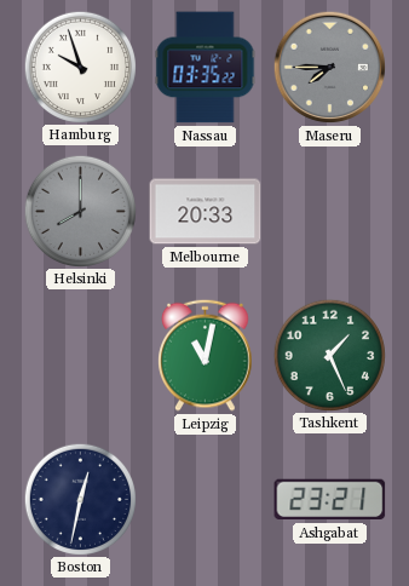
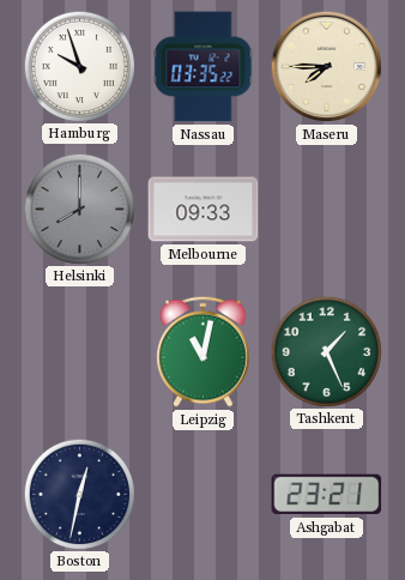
Maseru dial: grey -> cream
Melbourne: 20:33 -> 09:33
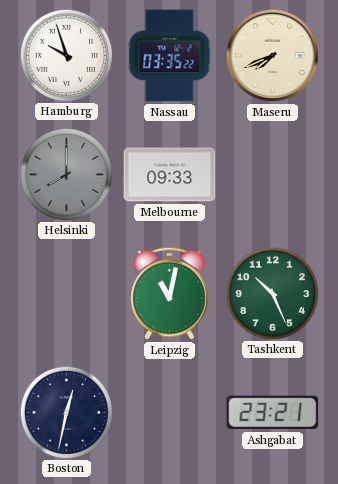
Maseru: 7:45 -> 7:41
Tashkent: 1:26 -> 10:26
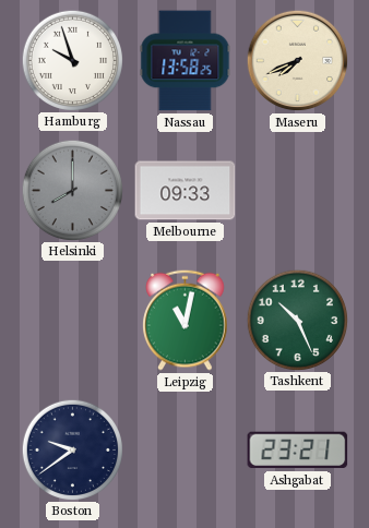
Nassau: 03:35 -> 13:58
Boston: 12:32 -> 9:39
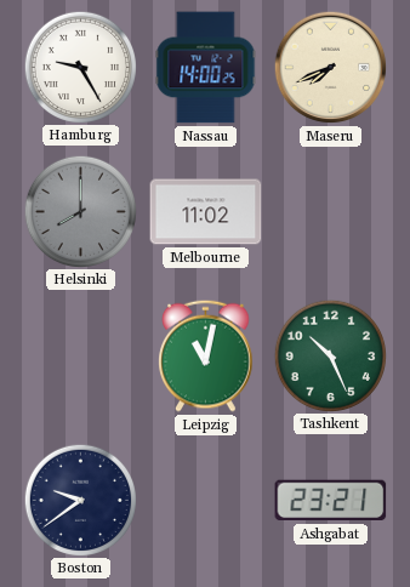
Hamburg: 9:57 -> 9:25
Nassau: 13:58 -> 14:00
Melbourne: 09:33 -> 11:02
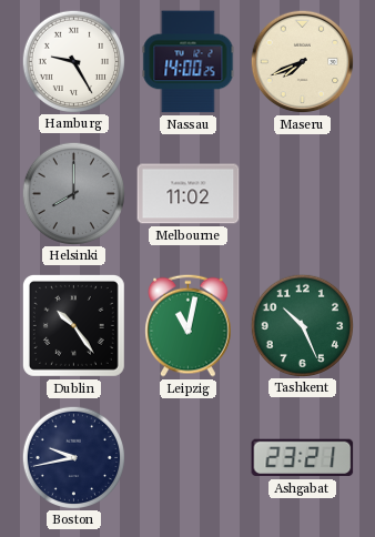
Dublin: none -> 10:24
Boston: 9:39 -> 9:43
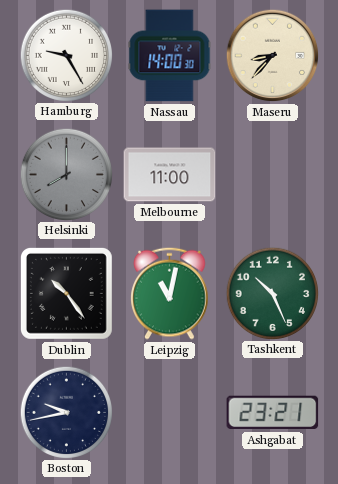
Nassau: 14:00:25 -> 14:00:30
Maseru: 7:41 -> 8:37
Melbourne: 11:02 -> 11:00
